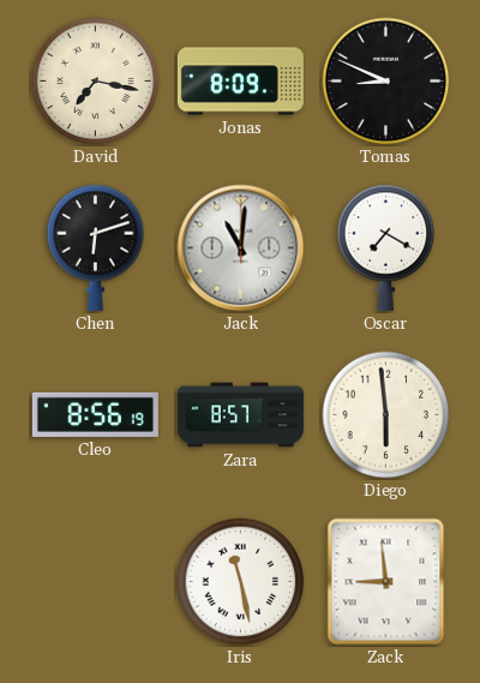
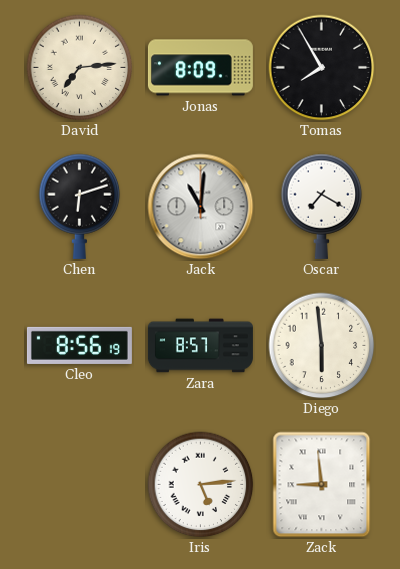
David: 7:17 -> 7:14
Tomas: 8:49 -> 7:55
Iris: 11:28 -> 5:14
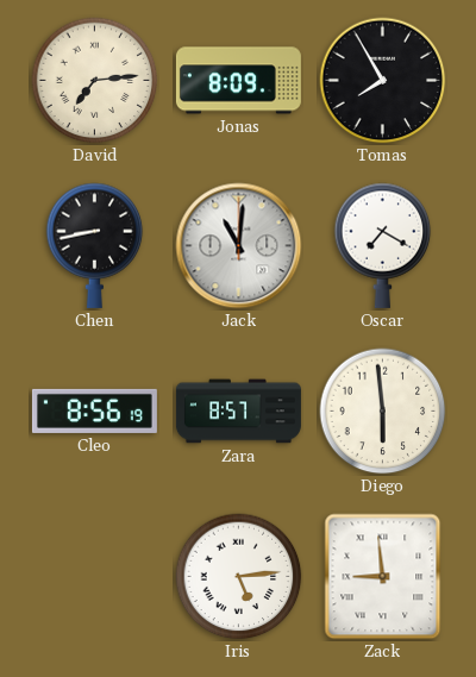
Chen: 6:12 -> 8:43
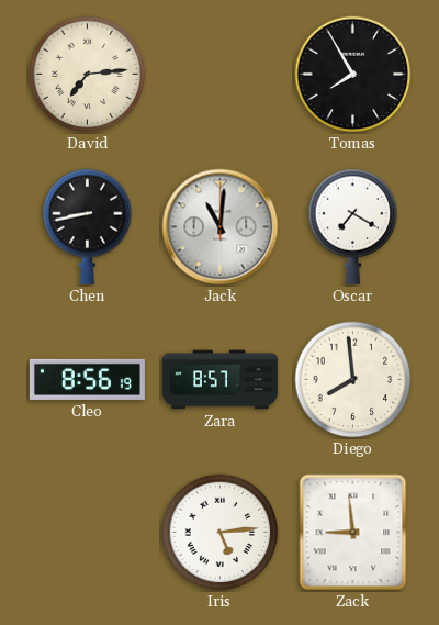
Jonas: 8:09 -> none
Diego: 5:59 -> 7:59
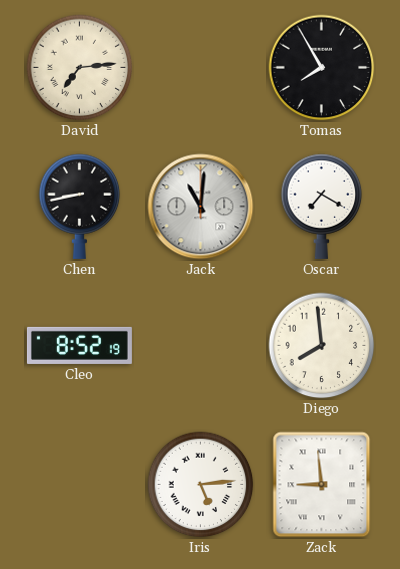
Cleo: 8:56 -> 8:52
Zara: 8:57 -> none
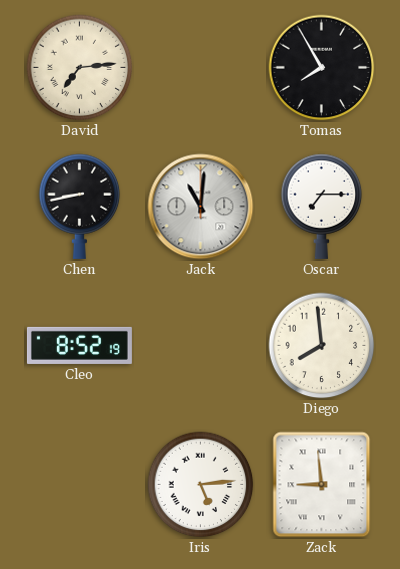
Oscar: 7:20 -> 7:15
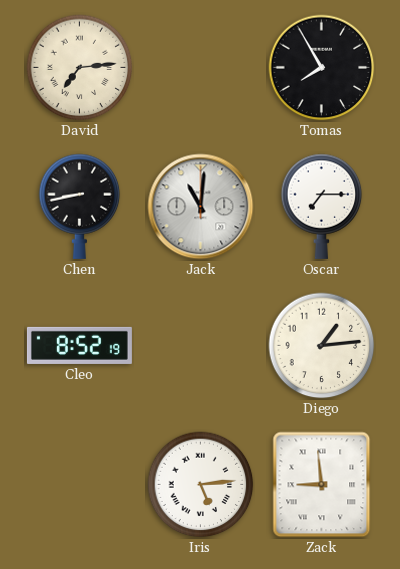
Diego: 7:59 -> 1:14
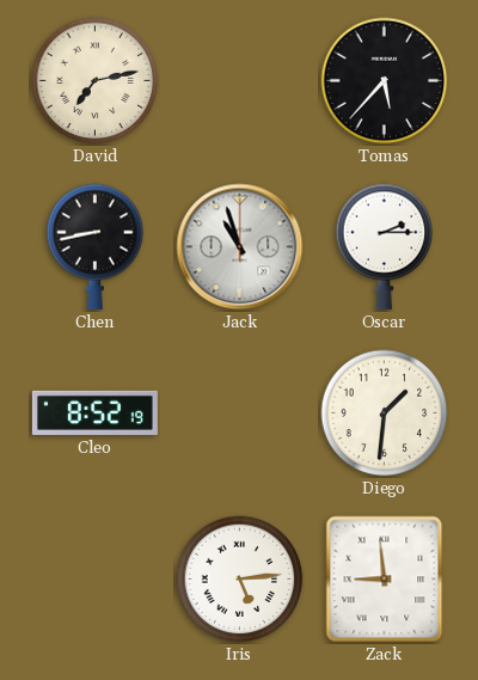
David: 7:14 -> 7:13
Tomas: 7:55 -> 5:37
Jack: 11:01 -> 10:57
Oscar: 7:15 -> 2:15
Diego: 1:14 -> 1:31
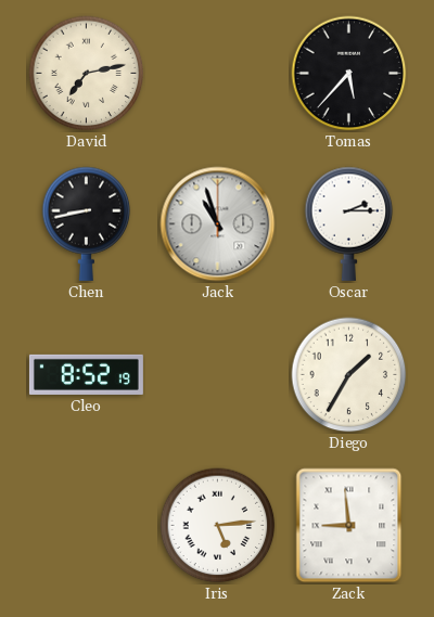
Diego: 1:31 -> 1:35
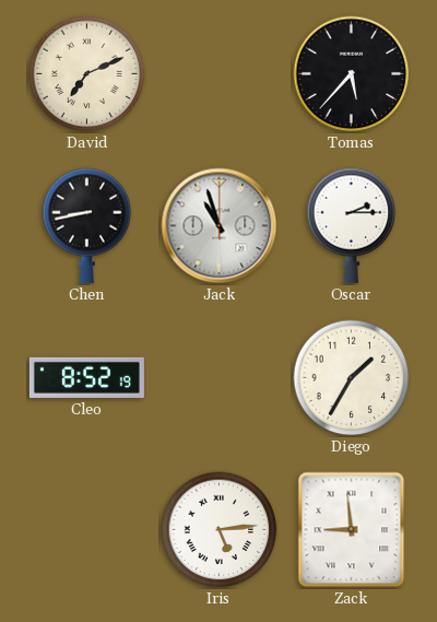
David: 7:13 -> 7:11
